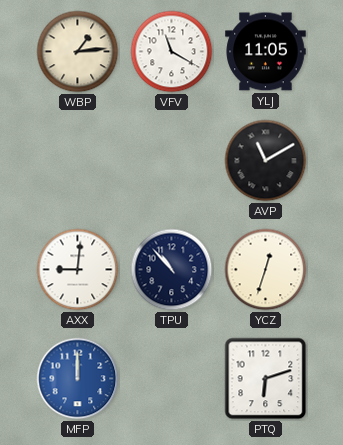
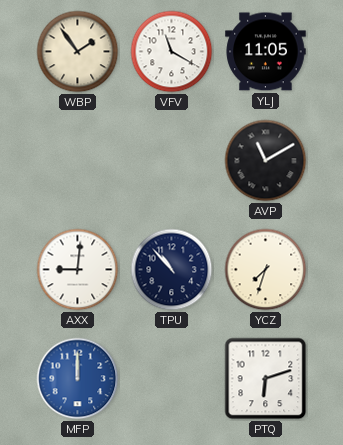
WBP: 1:14 -> 1:54
YCZ: 12:33 -> 7:33
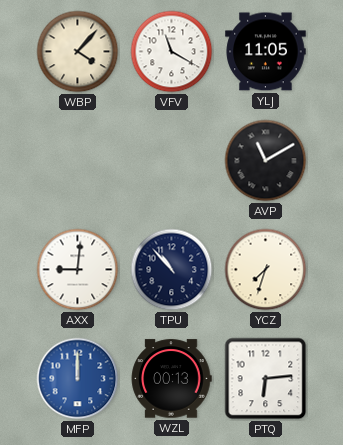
WBP: 1:54 -> 4:07
WZL: none -> 00:13
PTQ: 6:12 -> 6:14
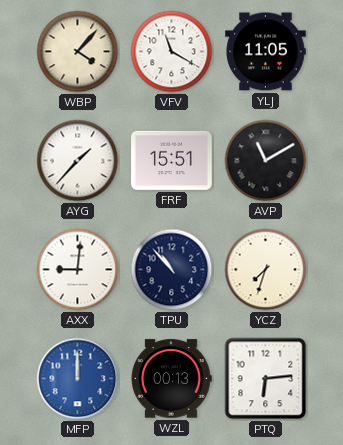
AYG: none -> 1:37
FRF: none -> 15:51
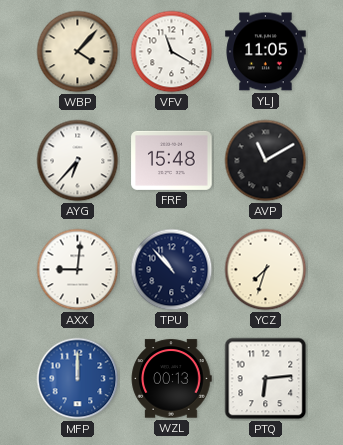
AYG: 1:37 -> 6:37
FRF: 15:51 -> 15:48
